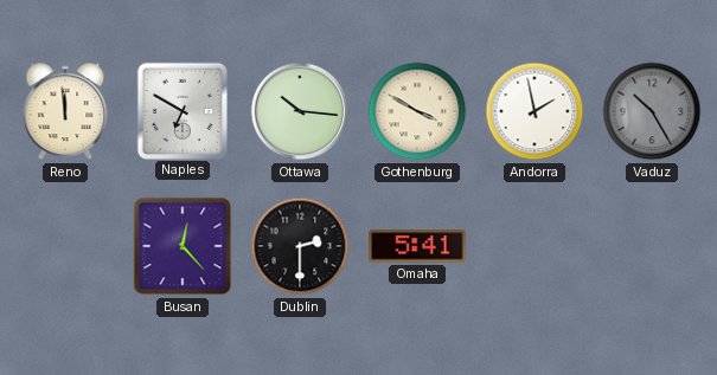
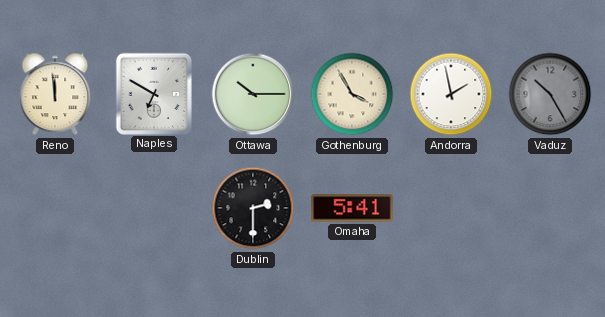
Ottawa: 10:16 -> 10:15
Gothenburg: 3:50 -> 3:55
Busan: 12:23 -> none
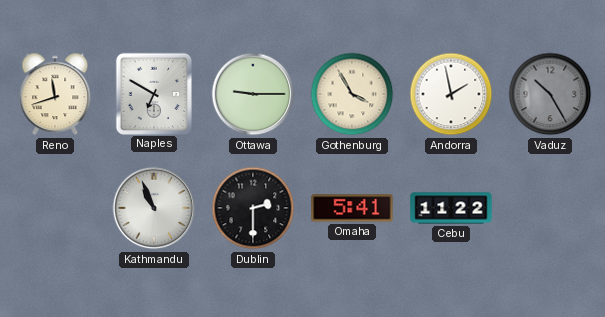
Reno: 11:59 -> 11:42
Ottawa: 10:15 -> 9:15
Kathmandu: none -> 10:56
Cebu: none -> 11:22
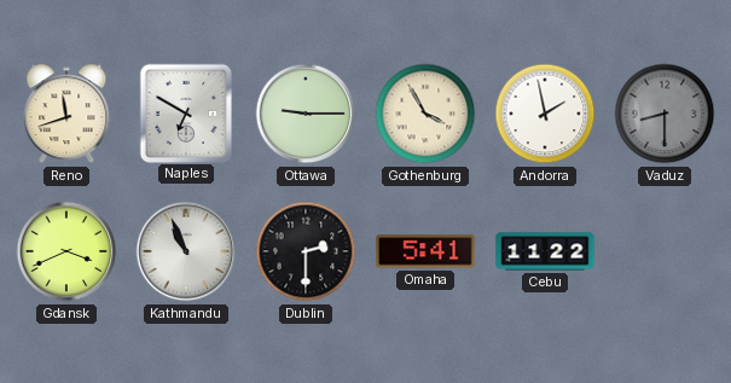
Vaduz: 10:25 -> 8:30
Gdansk: none -> 3:41
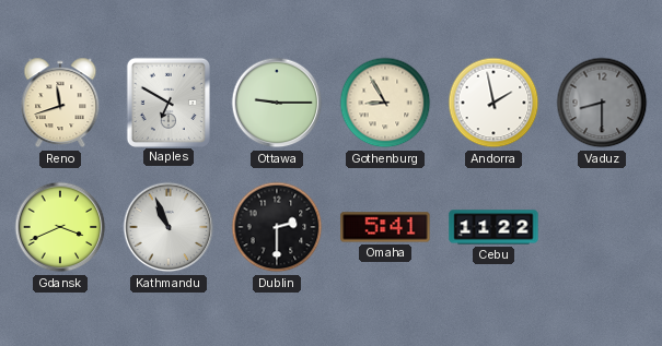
Gothenburg: 3:55 -> 8:55
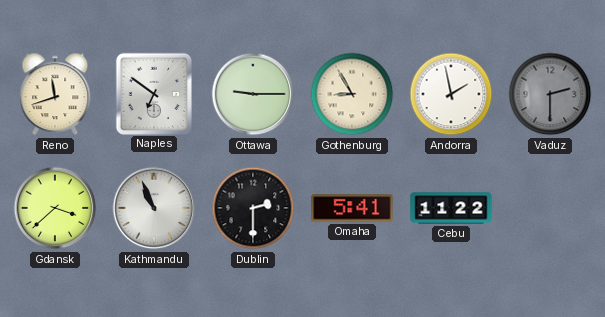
Naples: 6:50 -> 6:51
Vaduz: 8:30 -> 2:30
Gdansk: 3:41 -> 3:38
